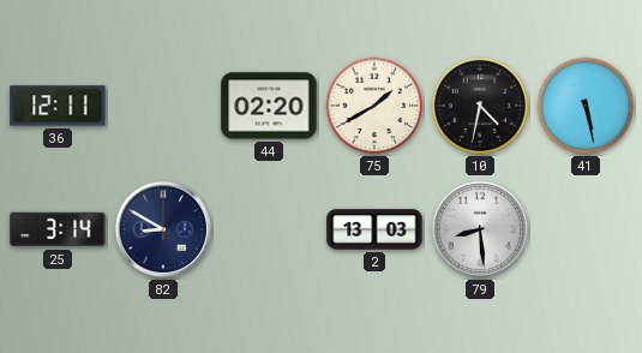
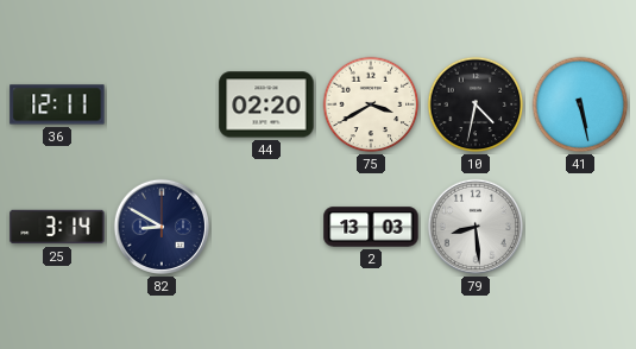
75: 1:40 -> 3:40
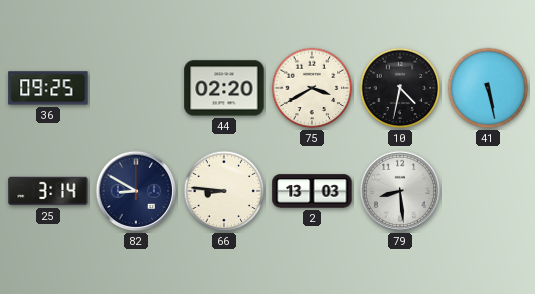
36: 12:11 -> 09:25
66: none -> 8:46
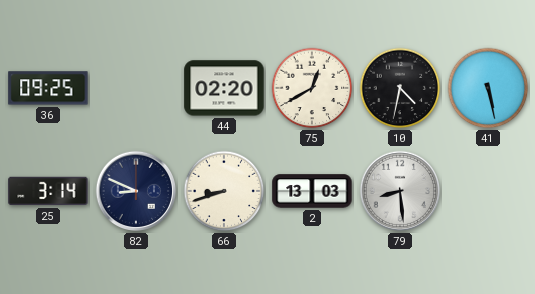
75: 3:40 -> 12:40
82: 8:50 -> 8:49
66: 8:46 -> 8:42
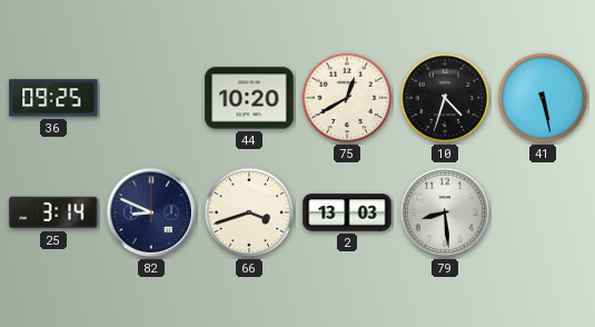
44: 02:20 -> 10:20
10: 4:32 -> 4:33
66: 8:42 -> 3:42
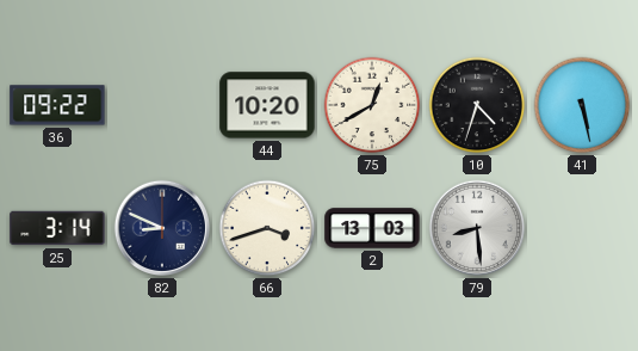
36: 09:25 -> 09:22
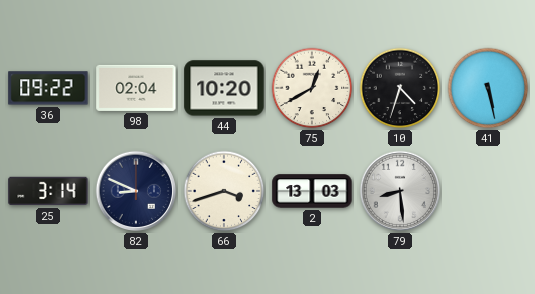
98: none -> 02:04
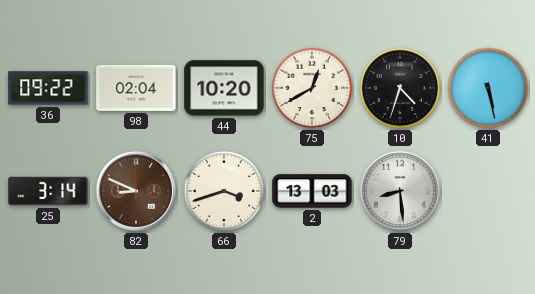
82 dial: navy -> brown
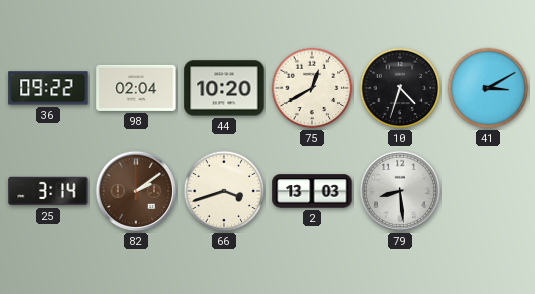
41: 5:28 -> 3:10
82: 8:49 -> 2:09
